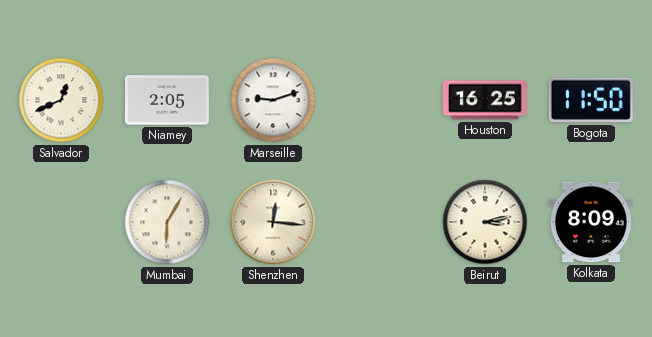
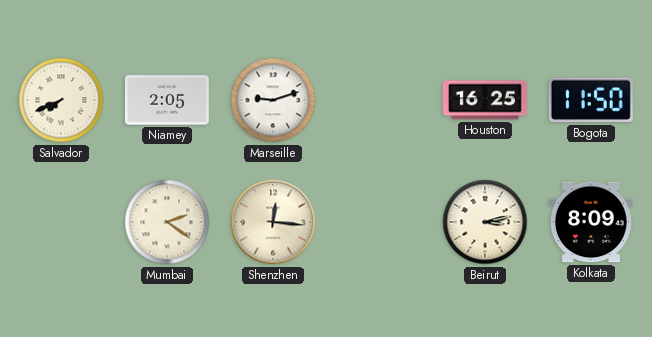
Salvador: 12:41 -> 7:41
Mumbai: 6:05 -> 2:21
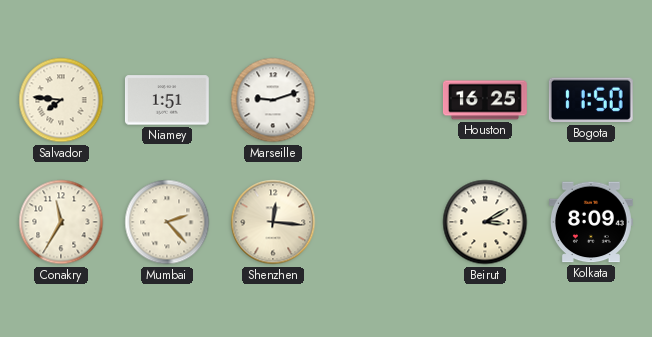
Salvador: 7:41 -> 7:46
Niamey: 2:05 -> 1:51
Conakry: none -> 11:35
Mumbai: 2:21 -> 2:23
Beirut: 3:13 -> 3:10
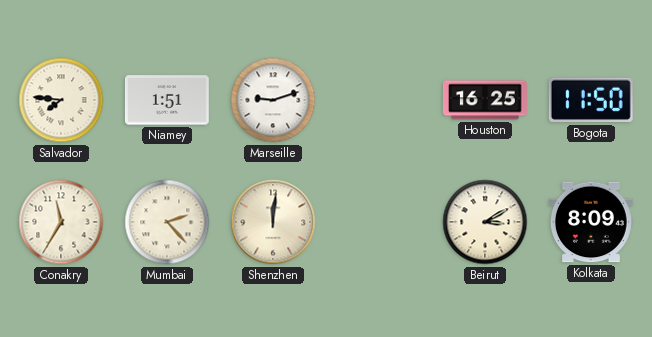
Shenzhen: 12:16 -> 12:01
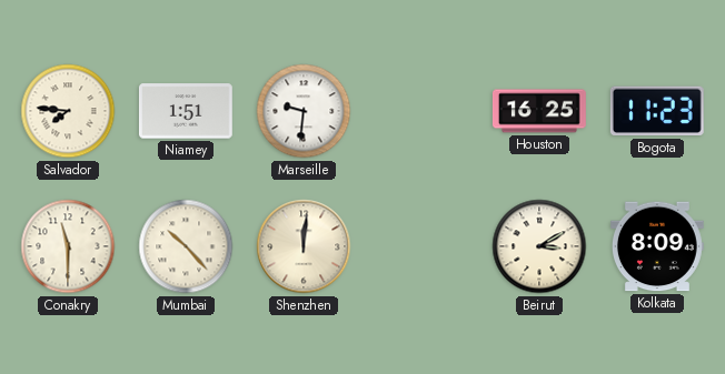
Marseille: 9:12 -> 9:31
Bogota: 11:50 -> 11:23
Conakry: 11:35 -> 11:30
Mumbai: 2:23 -> 10:23
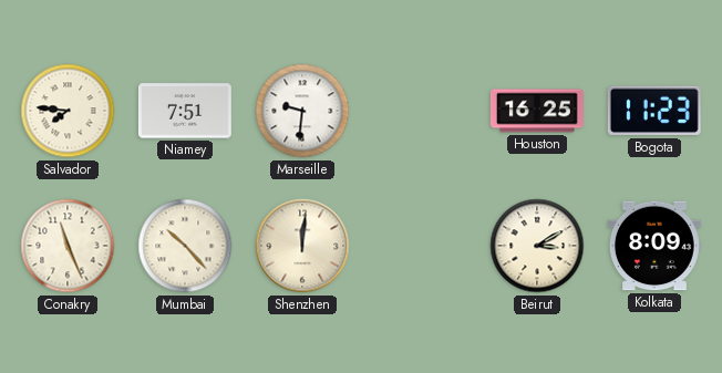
Niamey: 1:51 -> 7:51
Conakry: 11:30 -> 11:26
